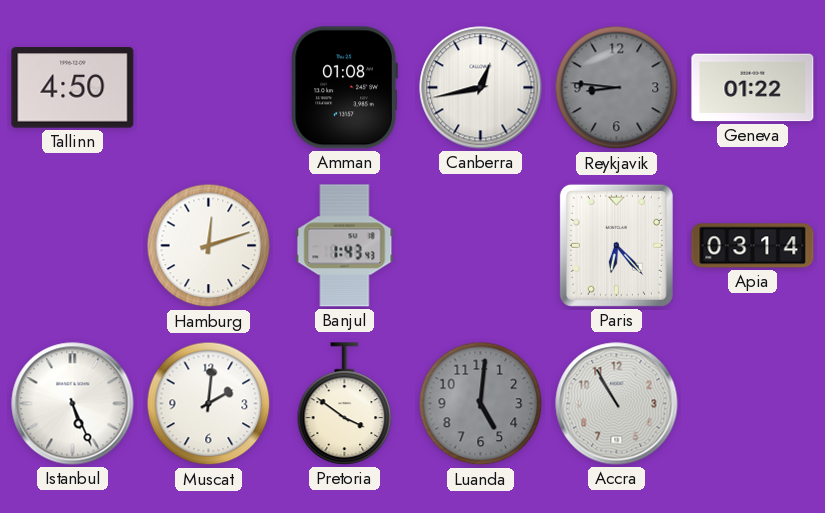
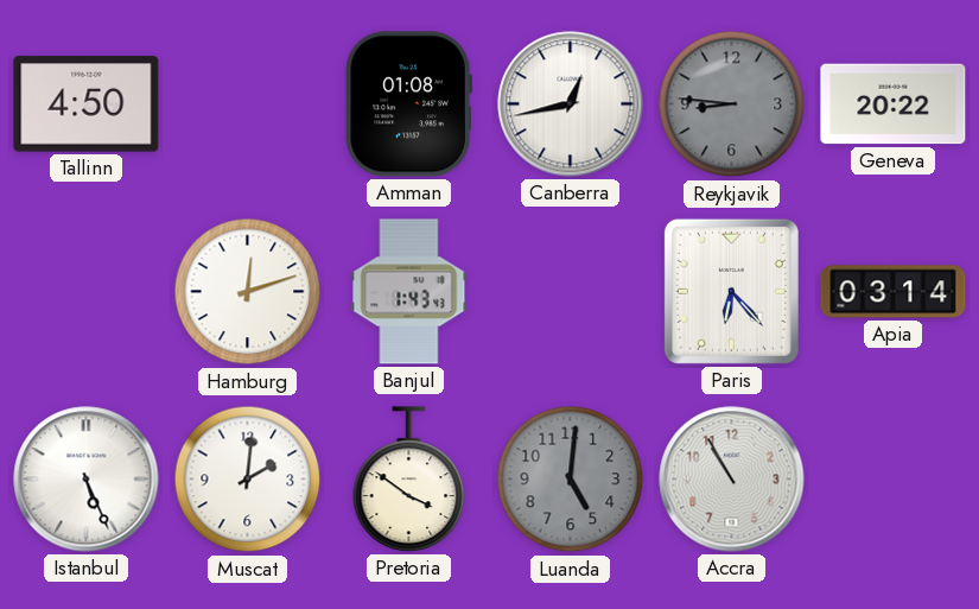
Geneva: 01:22 -> 20:22
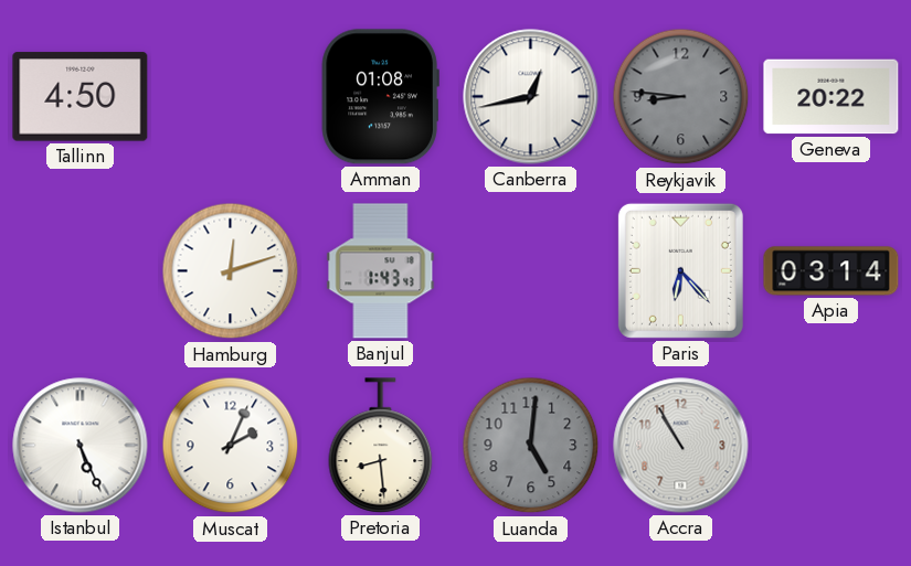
Muscat: 2:01 -> 2:04
Pretoria: 3:51 -> 8:29
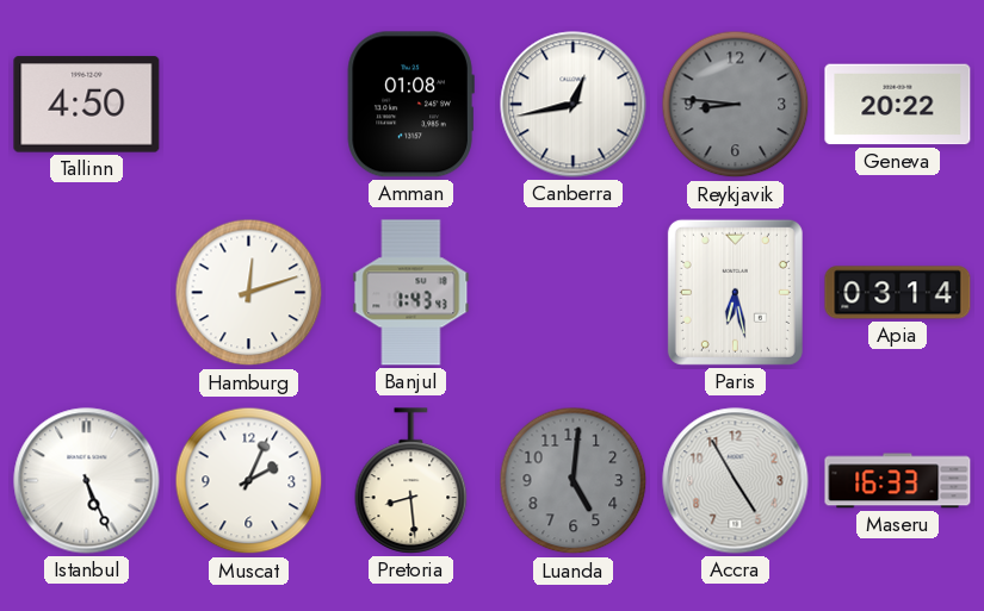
Paris: 6:23 -> 6:28
Accra: 10:55 -> 4:55
Maseru: none -> 16:33
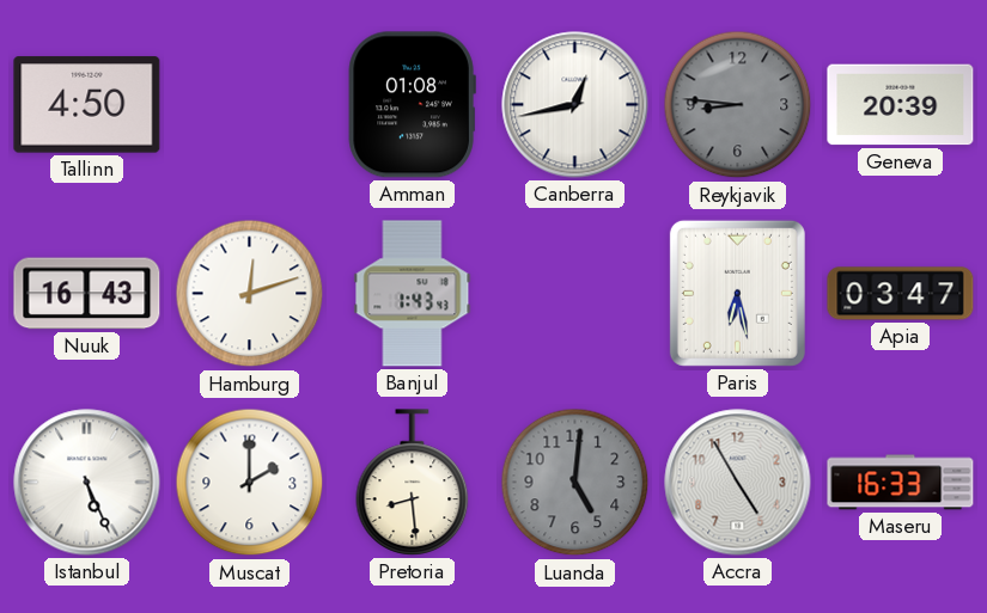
Geneva: 20:22 -> 20:39
Nuuk: none -> 16:43
Apia: 03:14 -> 03:47
Muscat: 2:04 -> 2:00
